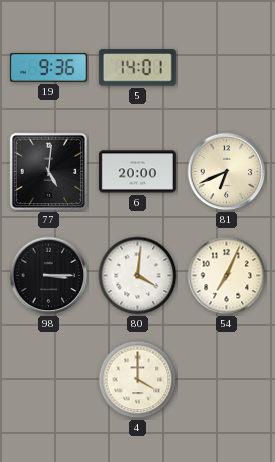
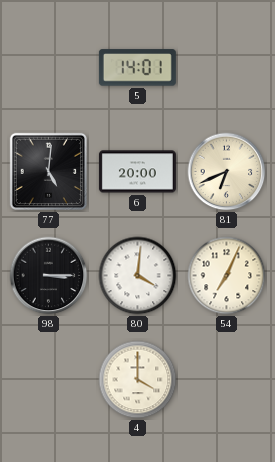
19: 9:36 -> none
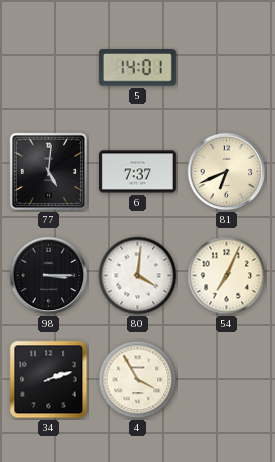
6: 20:00 -> 7:37
34: none -> 2:12
4: 4:00 -> 3:55
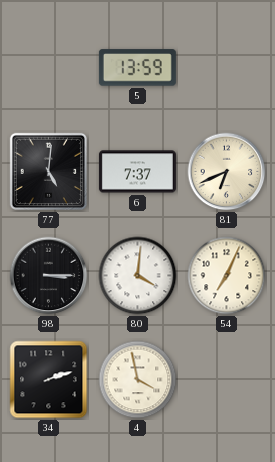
5: 14:01 -> 13:59
4: 3:55 -> 3:58
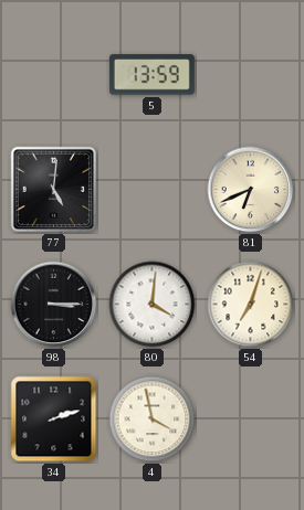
6: 7:37 -> none
54: 7:04 -> 7:03
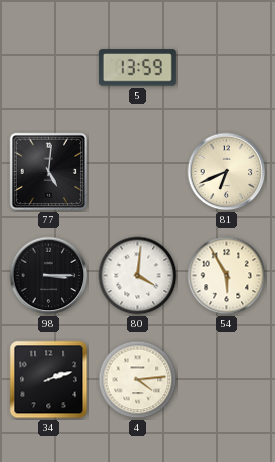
54: 7:03 -> 5:55
4: 3:58 -> 4:14
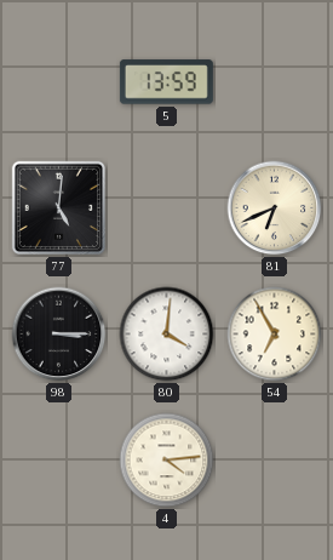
54: 5:55 -> 6:55
34: 2:12 -> none
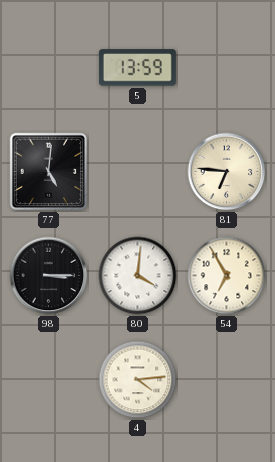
81: 6:41 -> 6:46
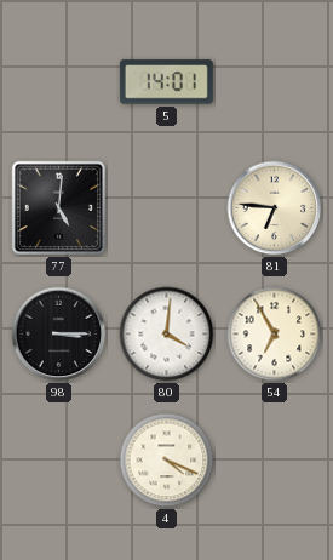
5: 13:59 -> 14:01
4: 4:14 -> 4:19
